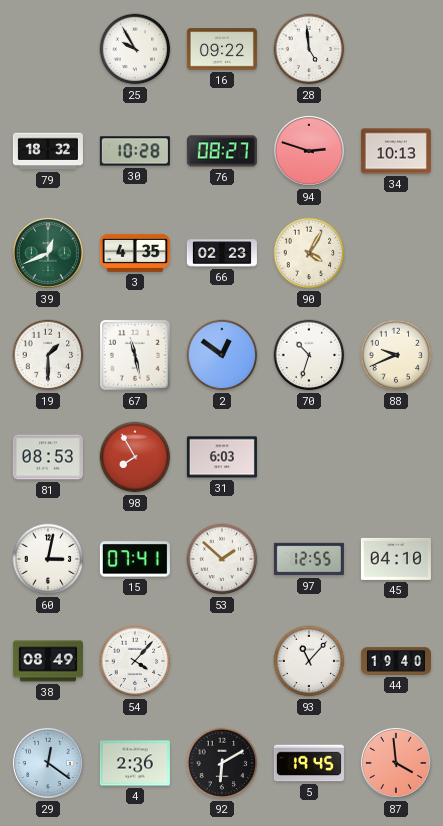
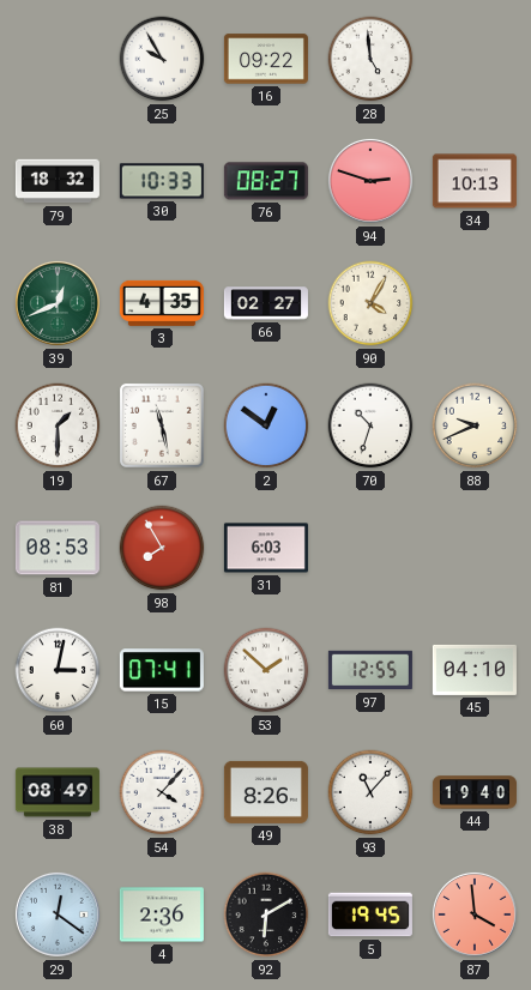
30: 10:28 -> 10:33
66: 02:23 -> 02:27
49: none -> 8:26
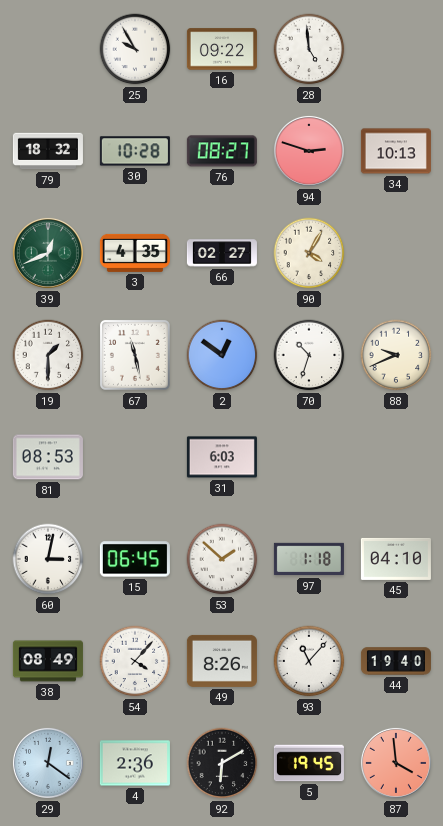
30: 10:33 -> 10:28
98: 7:55 -> none
15: 07:41 -> 06:45
97: 12:55 -> 1:18
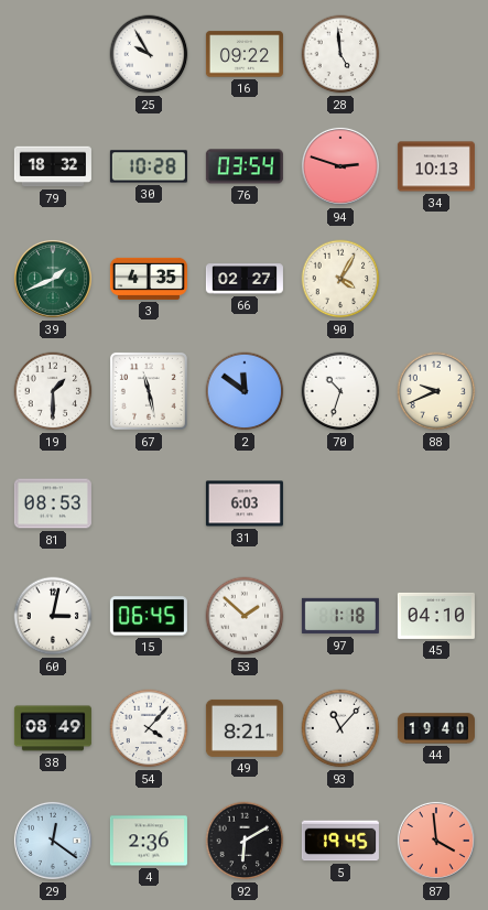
76: 08:27 -> 03:54
39: 12:41 -> 1:41
2: 12:51 -> 11:51
49: 8:26 -> 8:21
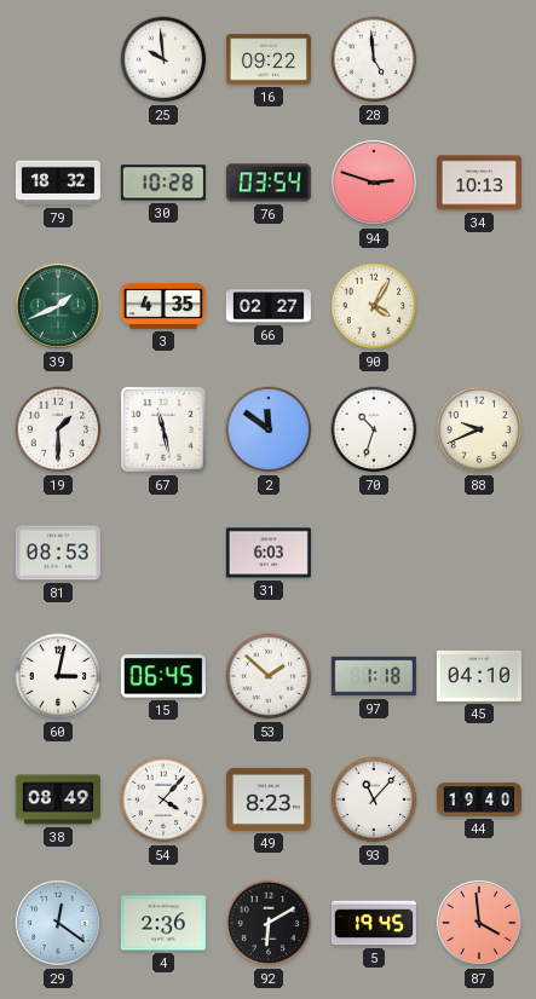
25: 9:55 -> 9:59
49: 8:21 -> 8:23
